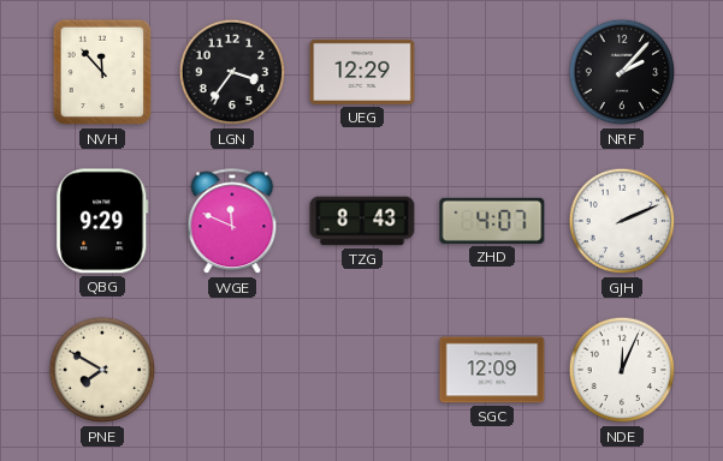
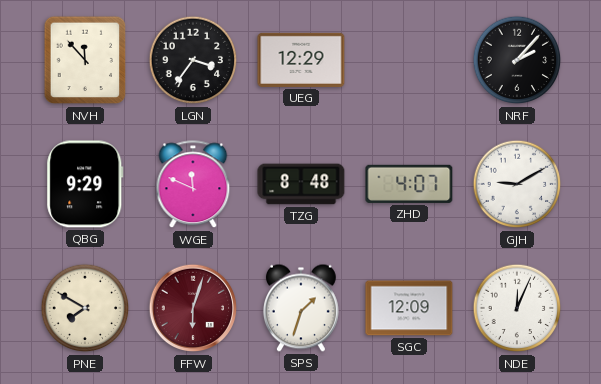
TZG: 8:43 -> 8:48
GJH: 2:11 -> 9:10
FFW: none -> 6:03
SPS: none -> 1:33
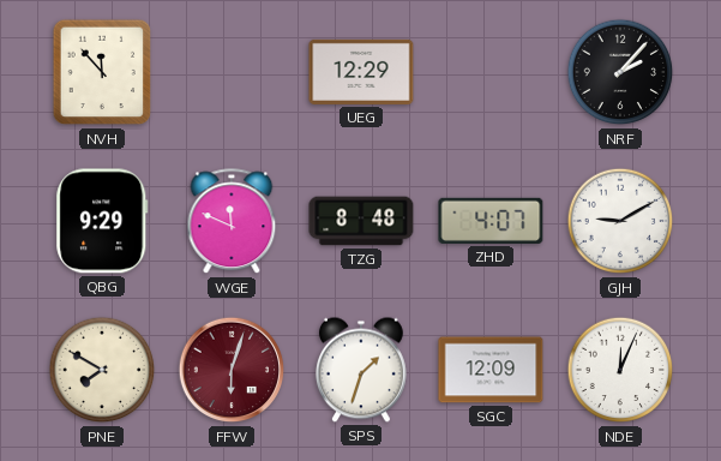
LGN: 3:36 -> none
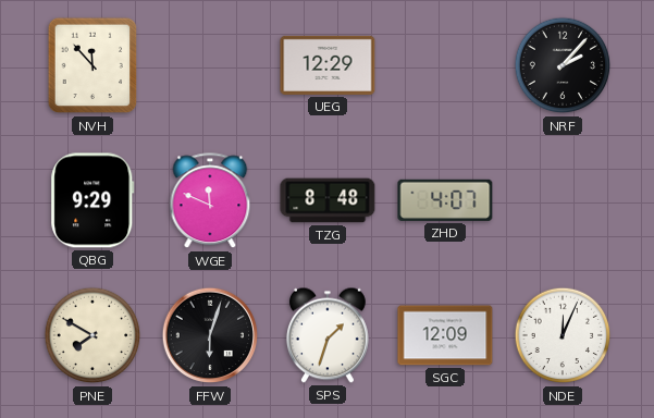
GJH: 9:10 -> none
FFW dial: burgundy -> black
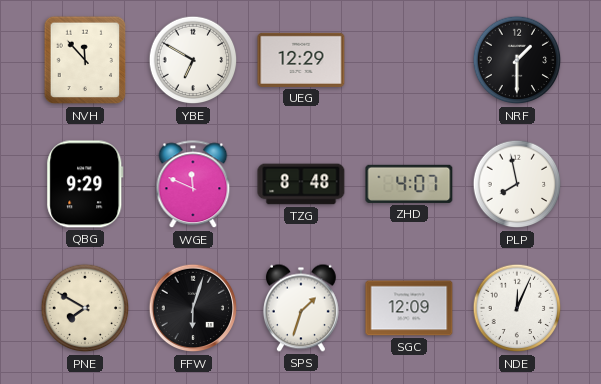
YBE: none -> 6:50
NRF: 2:07 -> 1:30
PLP: none -> 7:58
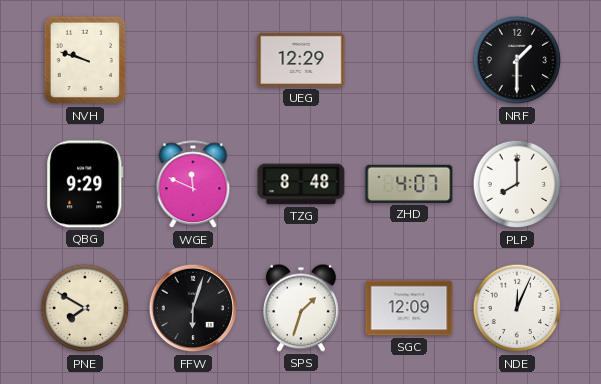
NVH: 11:53 -> 9:48
YBE: 6:50 -> none
PLP: 7:58 -> 8:00
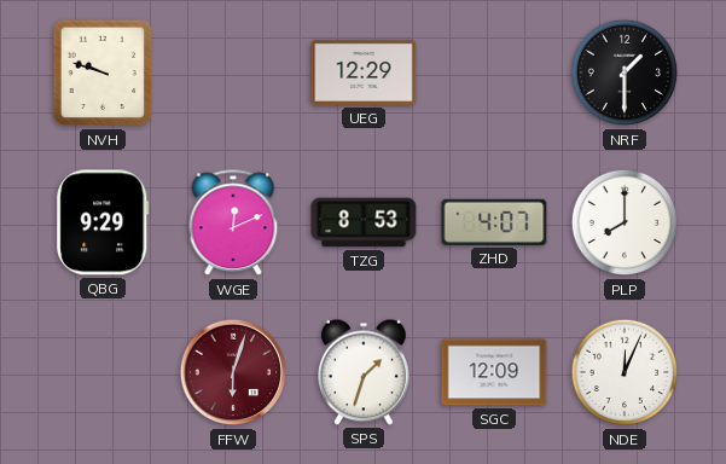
WGE: 11:49 -> 12:11
TZG: 8:48 -> 8:53
PNE: 7:50 -> none
FFW dial: black -> burgundy
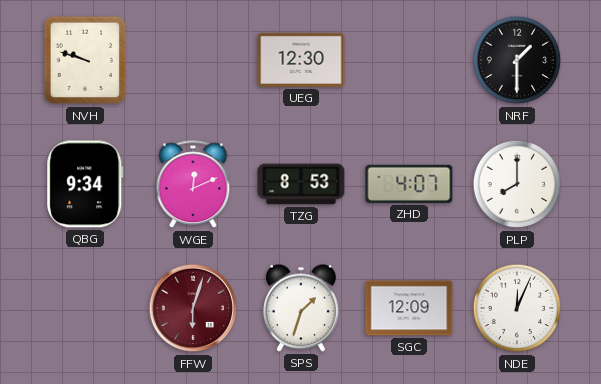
UEG: 12:29 -> 12:30
QBG: 9:29 -> 9:34
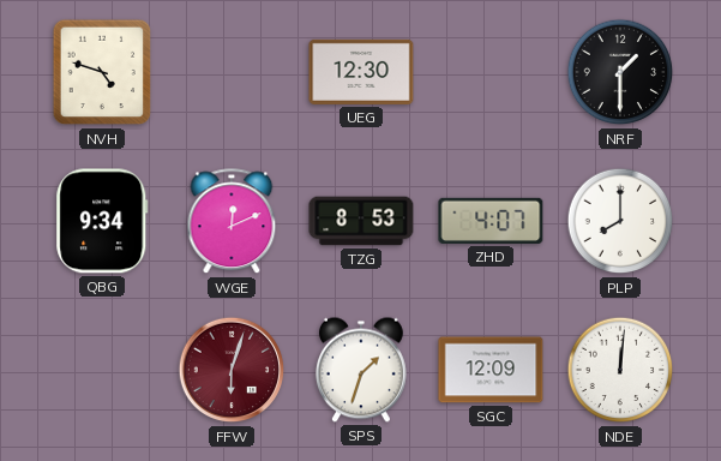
NVH: 9:48 -> 4:48
NDE: 12:04 -> 12:01
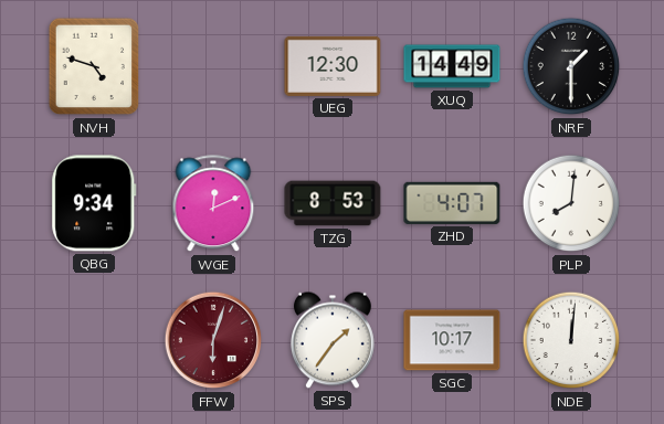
XUQ: none -> 14:49
PLP: 8:00 -> 8:01
SPS: 1:33 -> 1:36
SGC: 12:09 -> 10:17
